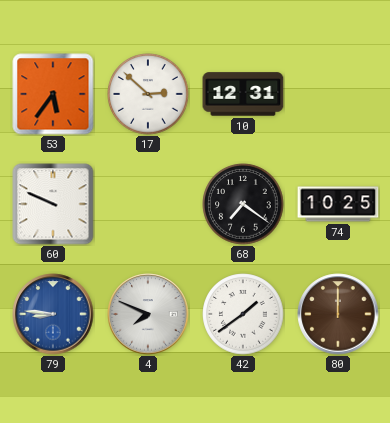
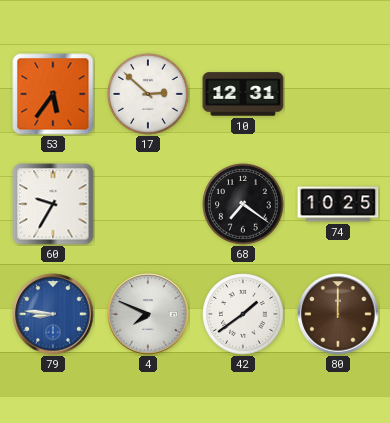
60: 9:49 -> 9:35
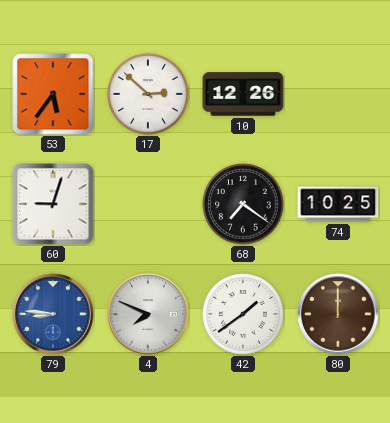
10: 12:31 -> 12:26
60: 9:35 -> 9:03
